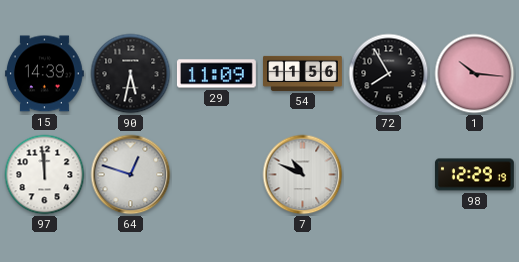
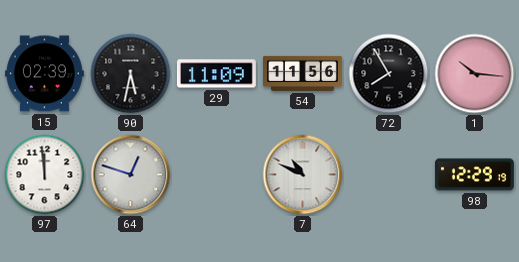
15: 14:39 -> 02:39
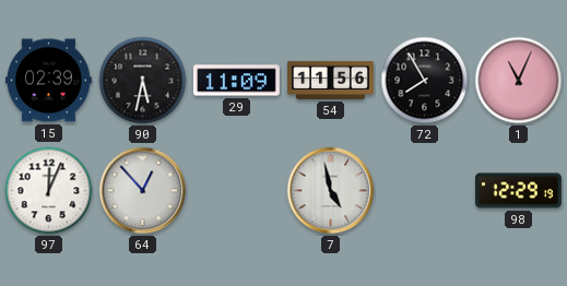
1: 10:16 -> 11:04
97: 11:59 -> 12:04
64: 12:48 -> 12:53
7: 10:49 -> 4:58
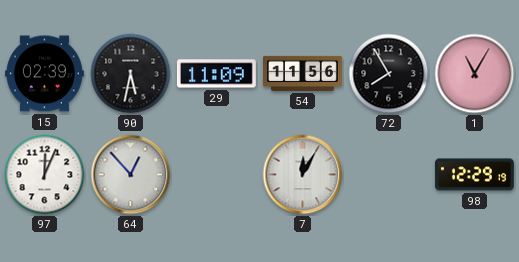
1: 11:04 -> 11:05
7: 4:58 -> 12:05
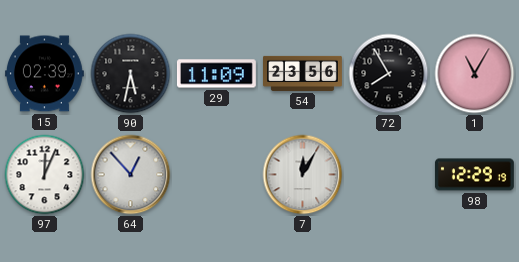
54: 11:56 -> 23:56
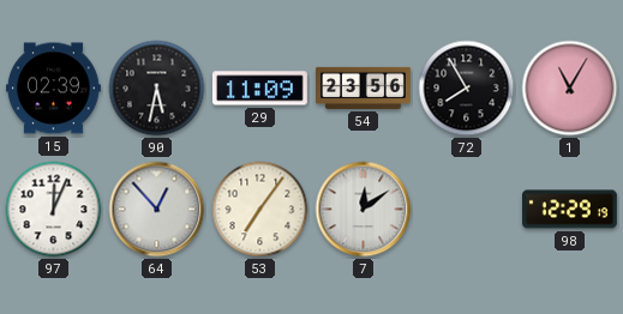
53: none -> 7:06
7: 12:05 -> 12:09
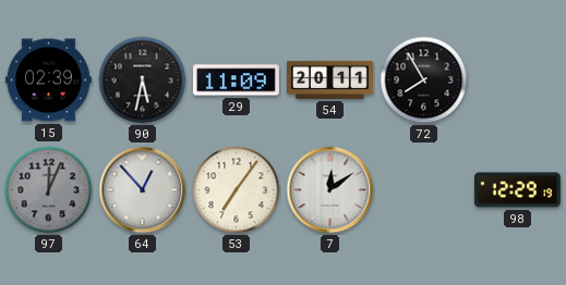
54: 23:56 -> 20:11
1: 11:05 -> none
97 dial: white -> grey
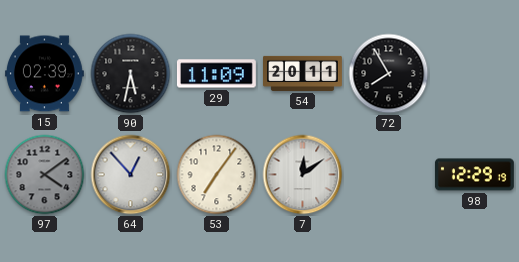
97: 12:04 -> 4:09
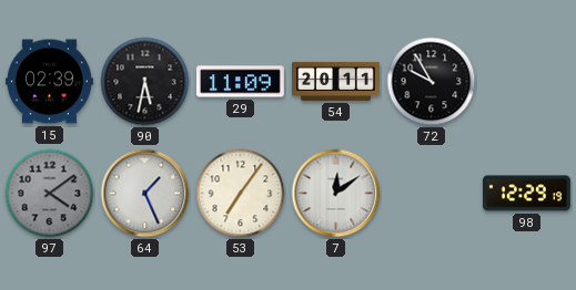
72: 7:55 -> 9:55
64: 12:53 -> 1:26
